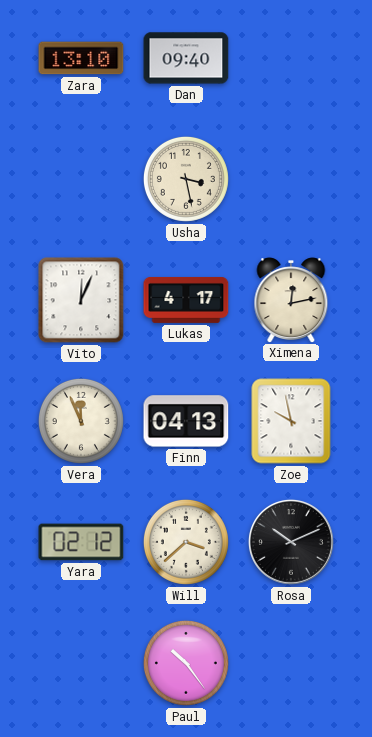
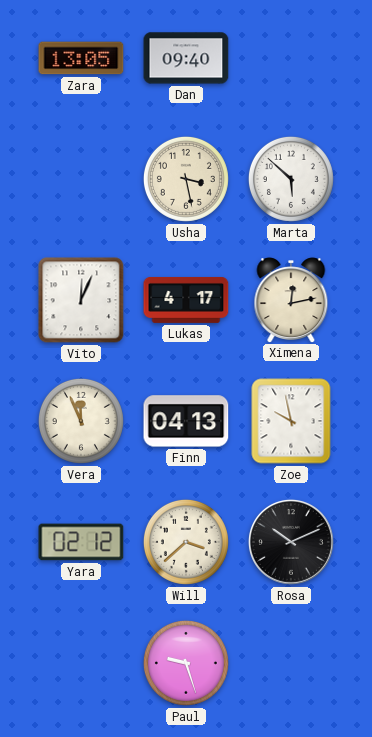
Zara: 13:10 -> 13:05
Marta: none -> 5:52
Paul: 10:24 -> 9:27
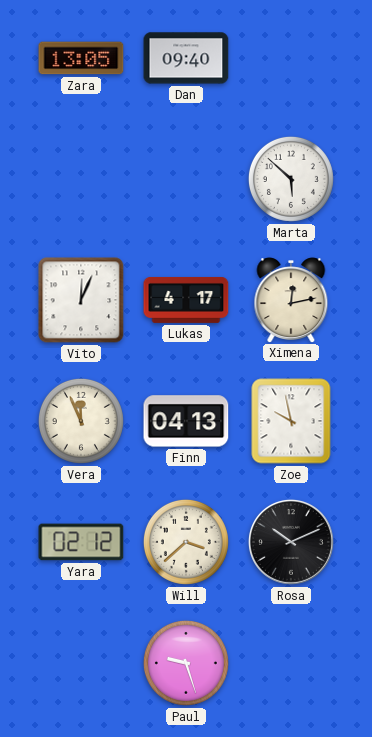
Usha: 3:28 -> none
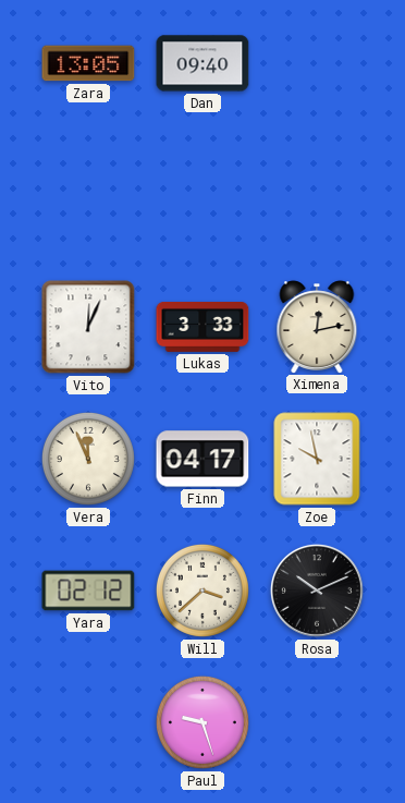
Marta: 5:52 -> none
Lukas: 4:17 -> 3:33
Finn: 04:13 -> 04:17
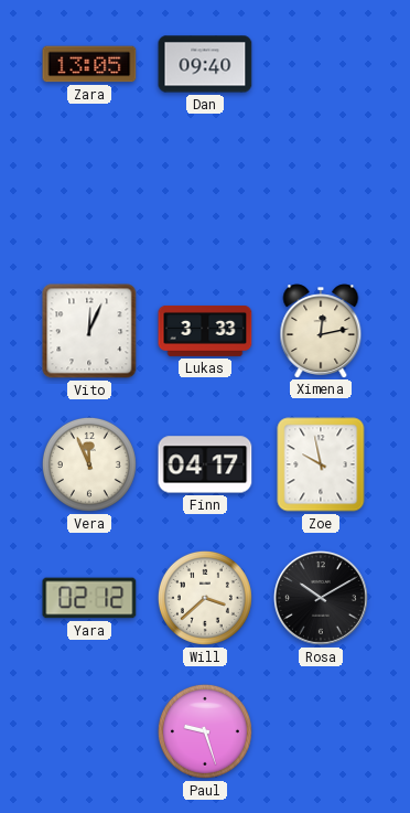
Rosa: 10:11 -> 10:10
